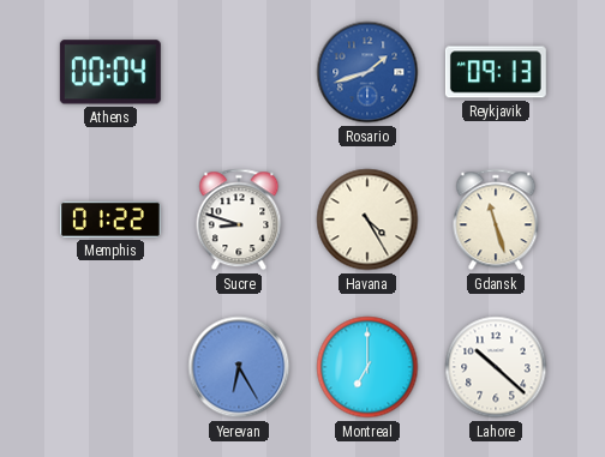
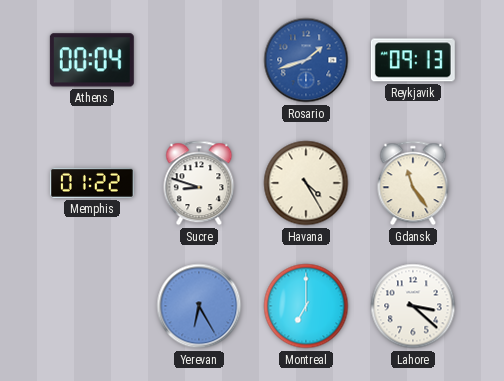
Gdansk: 11:27 -> 11:24
Lahore: 10:22 -> 3:22
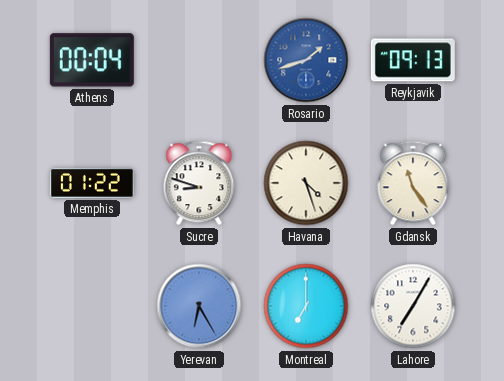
Havana: 4:25 -> 4:27
Lahore: 3:22 -> 7:05
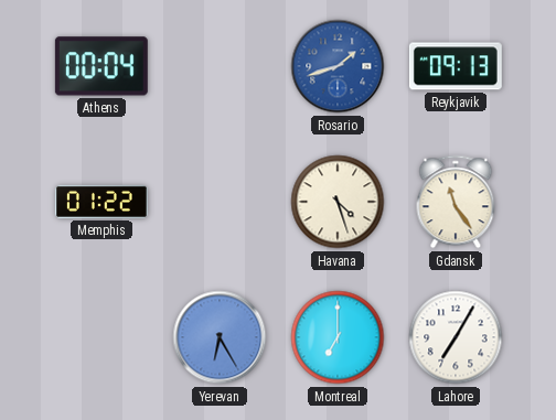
Sucre: 8:48 -> none
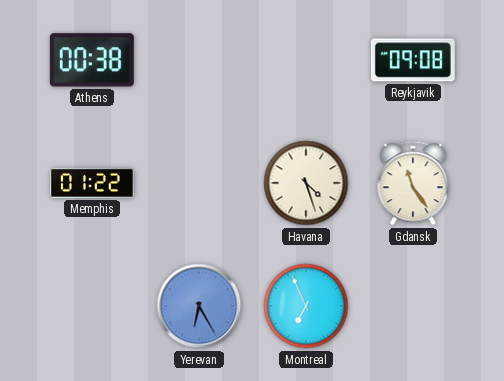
Athens: 00:04 -> 00:38
Rosario: 1:42 -> none
Reykjavik: 09:13 -> 09:08
Montreal: 7:00 -> 6:56
Lahore: 7:05 -> none
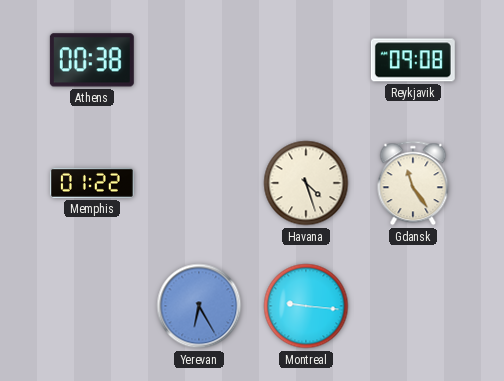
Montreal: 6:56 -> 9:16
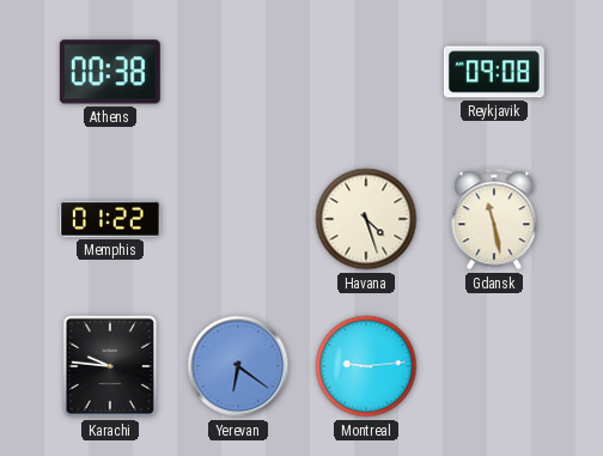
Gdansk: 11:24 -> 11:28
Karachi: none -> 9:46
Yerevan: 6:25 -> 6:21
Montreal: 9:16 -> 9:14
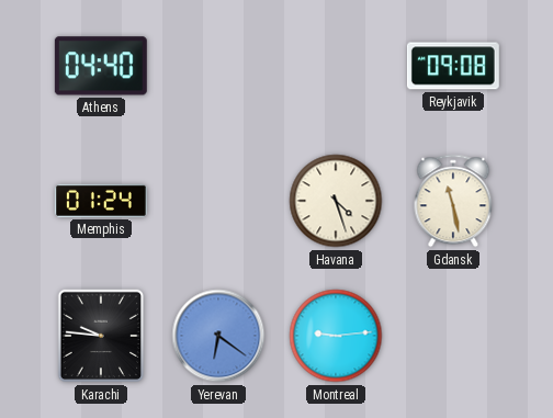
Athens: 00:38 -> 04:40
Memphis: 01:22 -> 01:24
